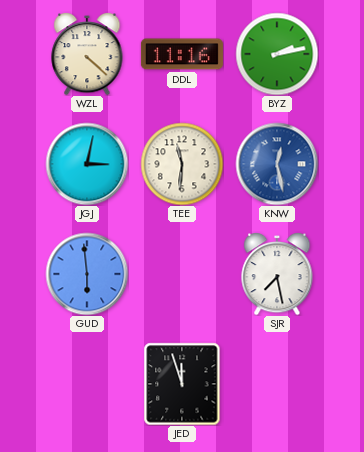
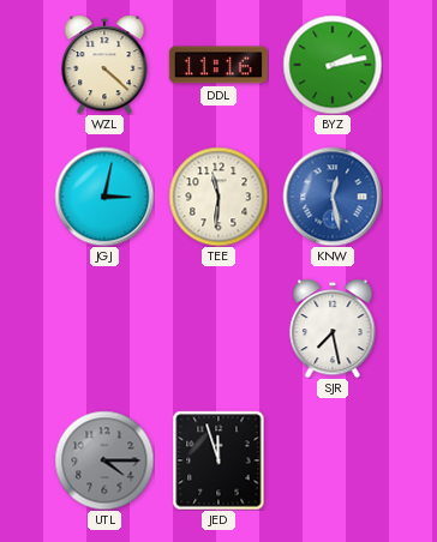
GUD: 5:59 -> none
UTL: none -> 4:15
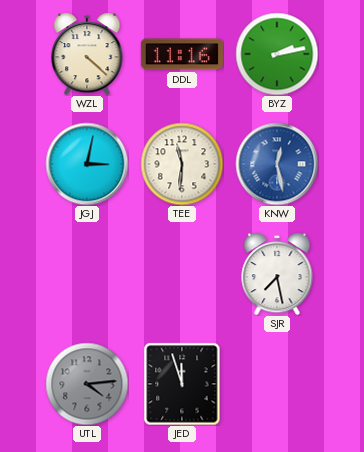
UTL: 4:15 -> 4:14
